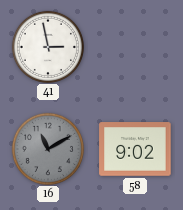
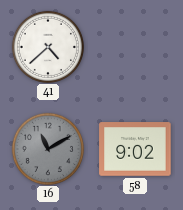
41: 2:58 -> 4:38
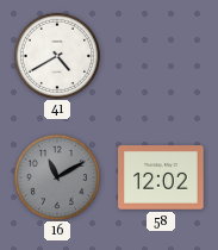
41: 4:38 -> 4:40
58: 9:02 -> 12:02
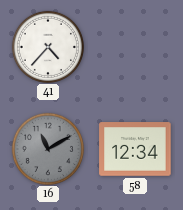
41: 4:40 -> 4:37
58: 12:02 -> 12:34
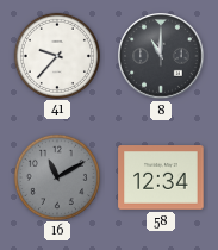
41: 4:37 -> 9:37
8: none -> 11:00
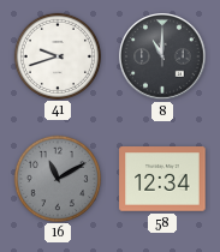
41: 9:37 -> 9:42
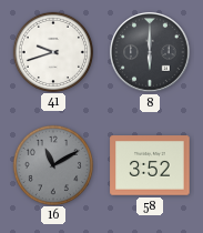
8: 11:00 -> 6:00
58: 12:34 -> 3:52
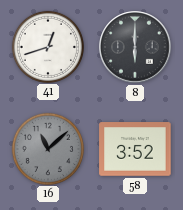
41: 9:42 -> 12:42
16: 11:10 -> 11:08
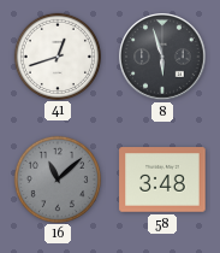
8: 6:00 -> 5:57
58: 3:52 -> 3:48
